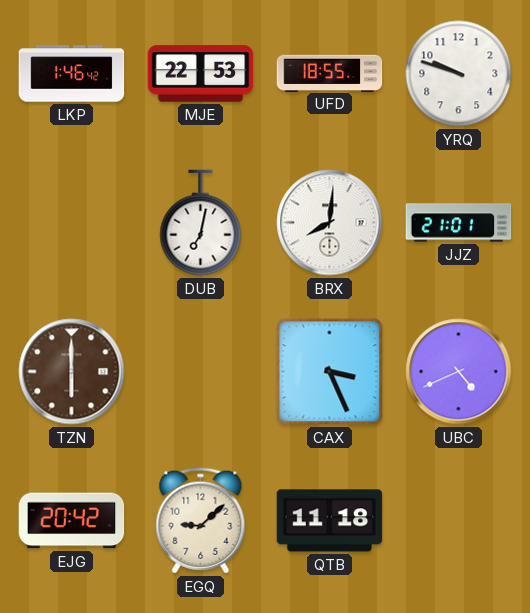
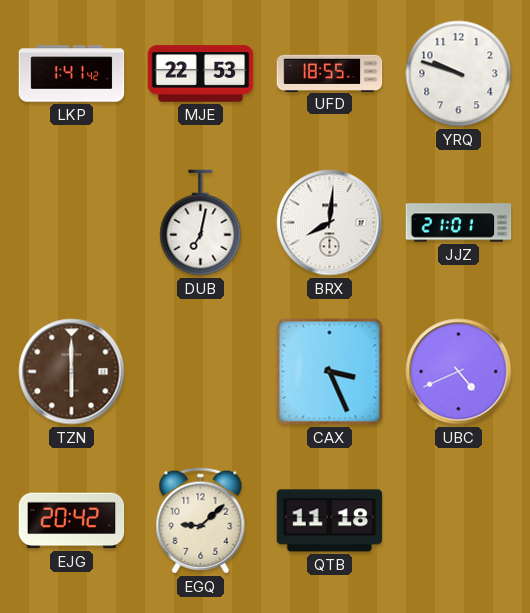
LKP: 1:46 -> 1:41
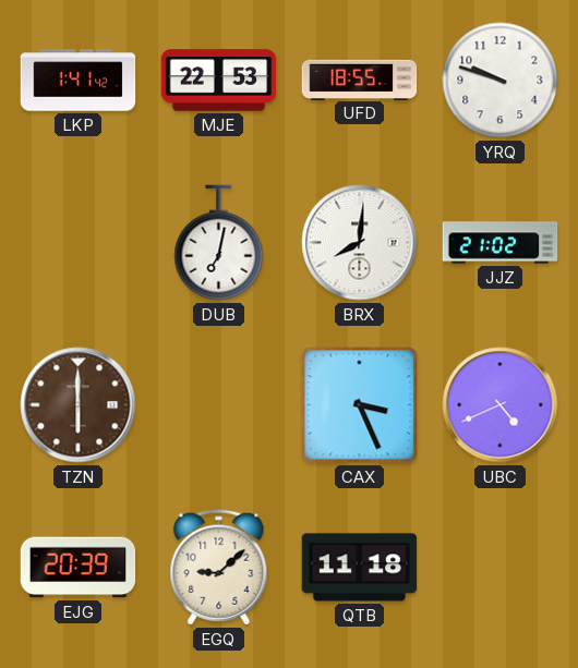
JJZ: 21:01 -> 21:02
EJG: 20:42 -> 20:39
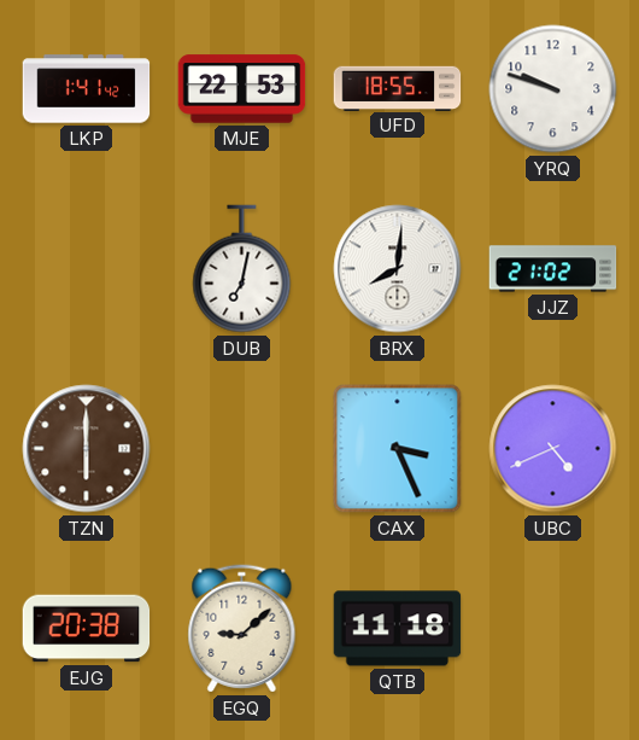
EJG: 20:39 -> 20:38
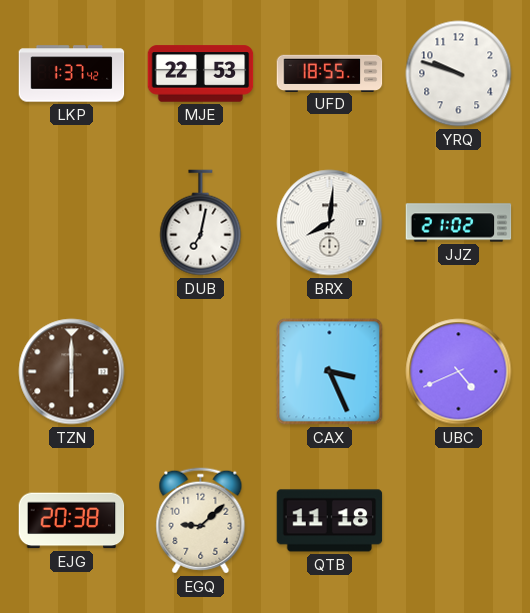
LKP: 1:41 -> 1:37
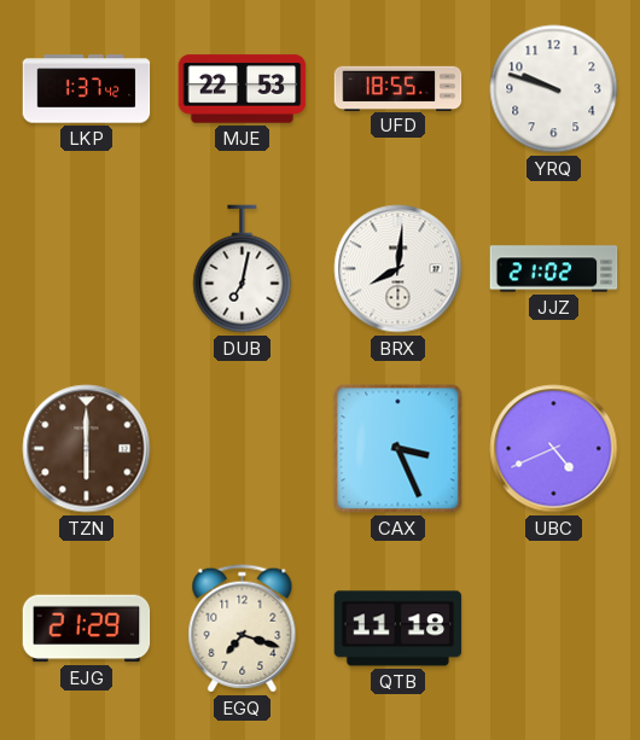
EJG: 20:38 -> 21:29
EGQ: 9:08 -> 7:18
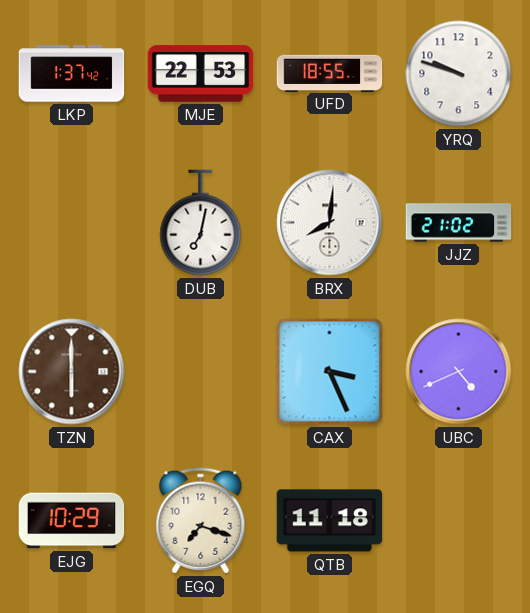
EJG: 21:29 -> 10:29
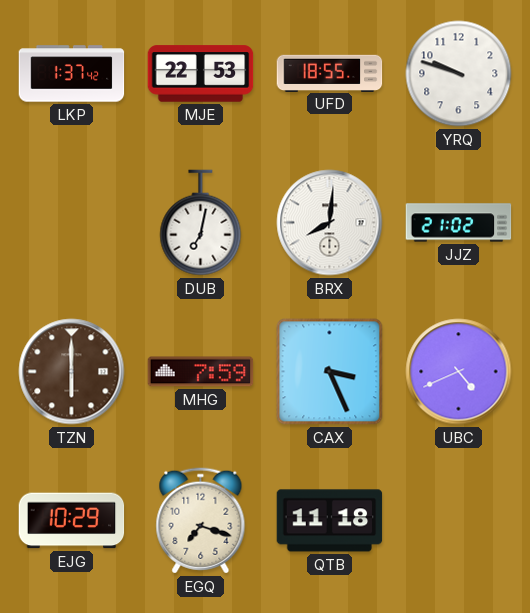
MHG: none -> 7:59
